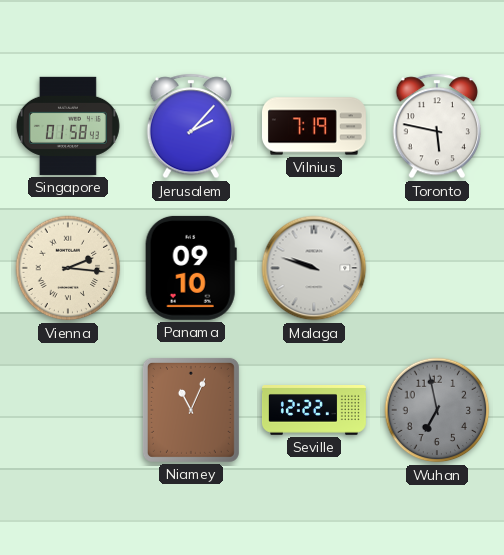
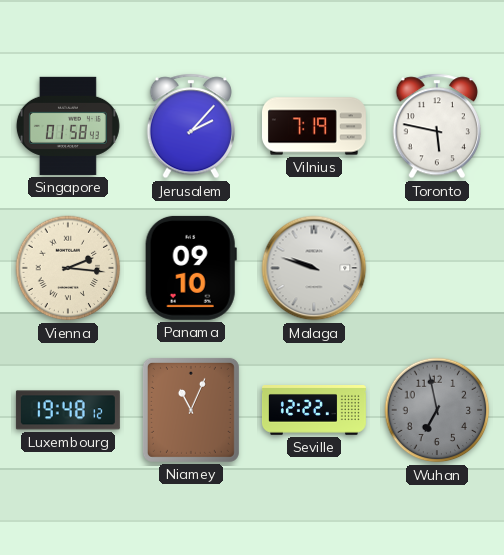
Luxembourg: none -> 19:48
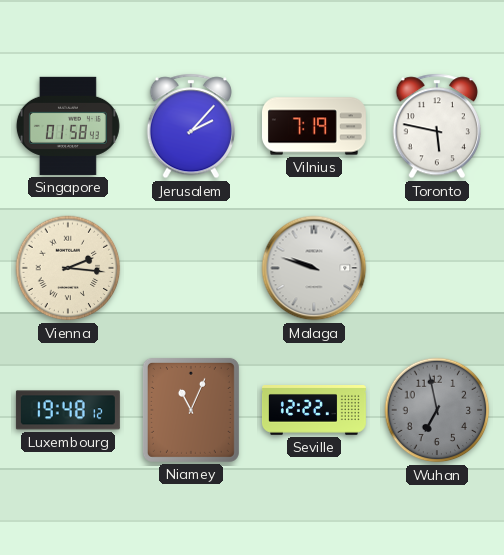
Panama: 09:10 -> none
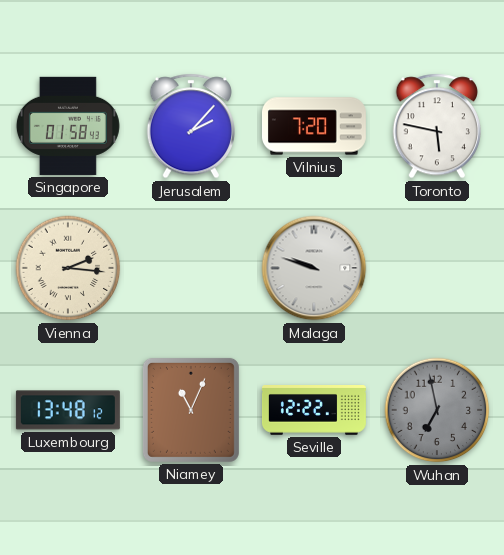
Vilnius: 7:19 -> 7:20
Luxembourg: 19:48 -> 13:48
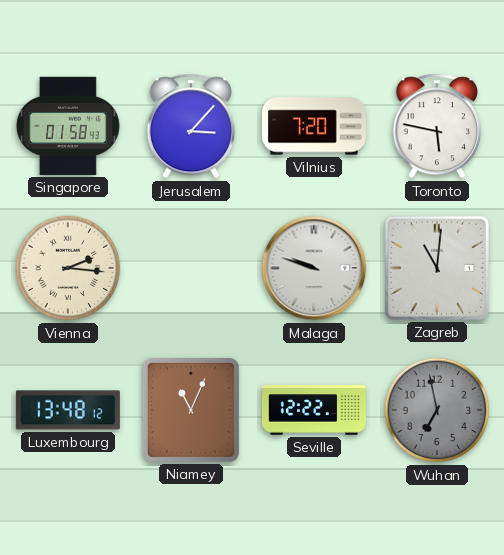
Jerusalem: 2:07 -> 3:07
Zagreb: none -> 11:01
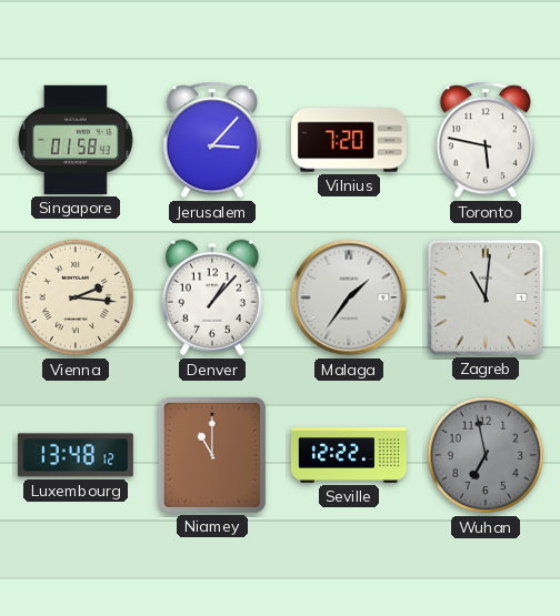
Denver: none -> 1:07
Malaga: 9:48 -> 1:36
Niamey: 11:04 -> 11:00
